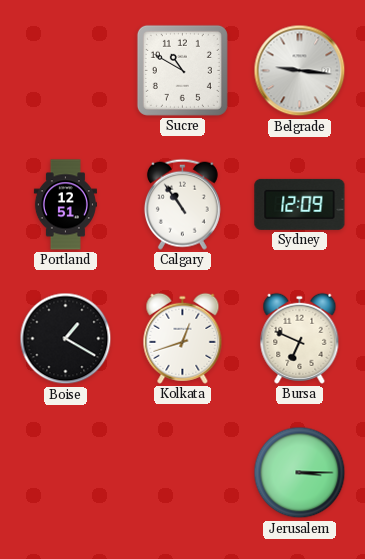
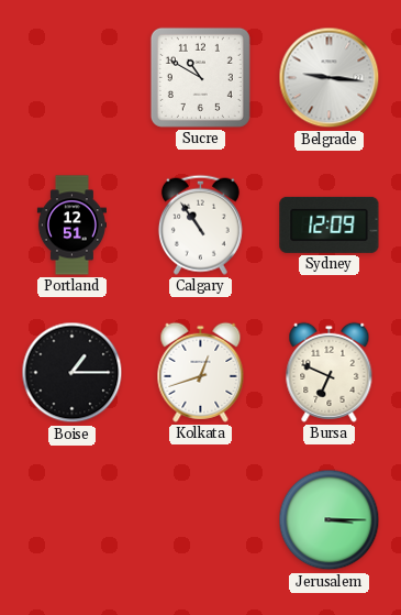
Boise: 1:20 -> 1:15
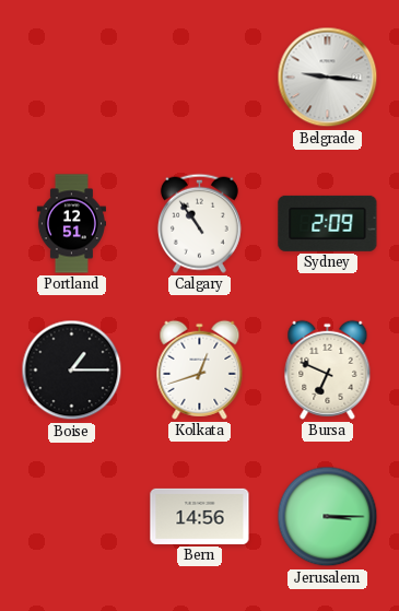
Sucre: 10:50 -> none
Sydney: 12:09 -> 2:09
Bern: none -> 14:56
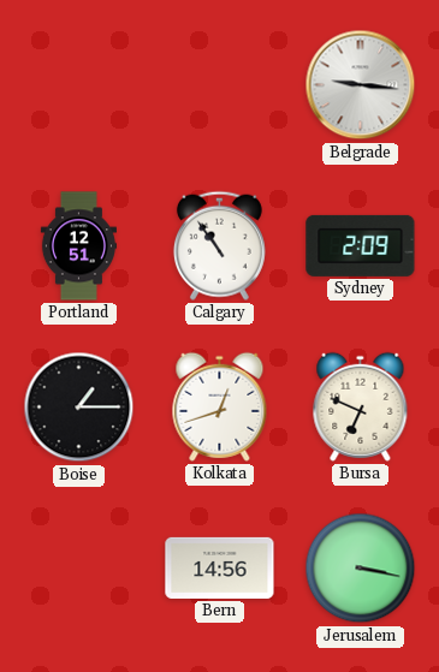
Jerusalem: 3:15 -> 3:17
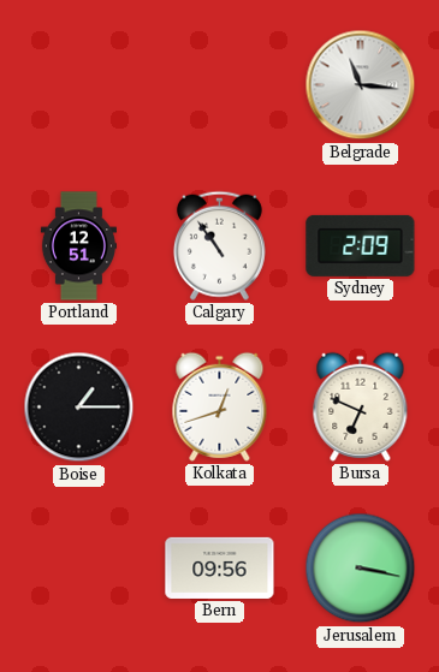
Belgrade: 9:16 -> 11:16
Bern: 14:56 -> 09:56
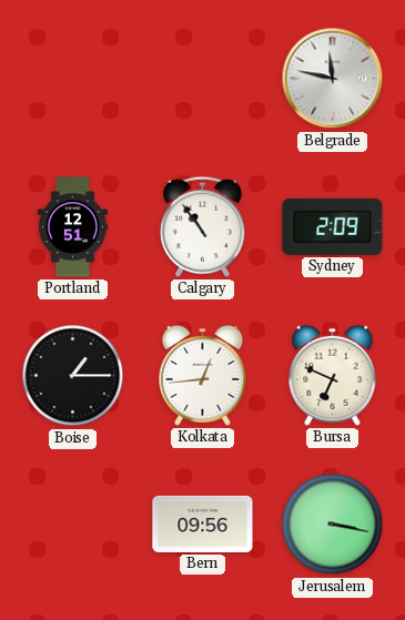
Belgrade: 11:16 -> 11:47
Kolkata: 12:42 -> 12:44
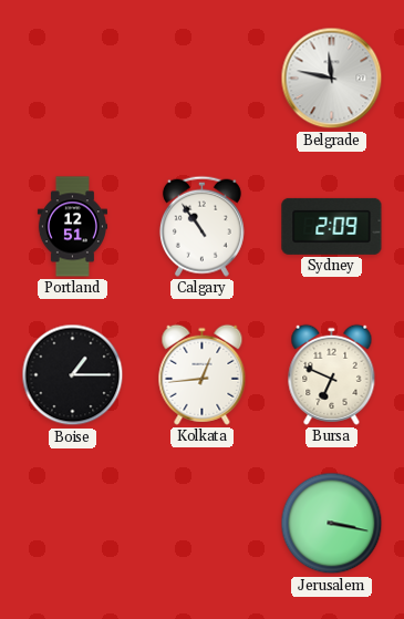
Bern: 09:56 -> none
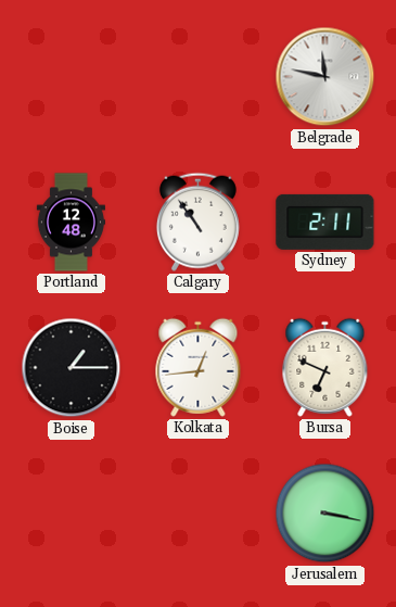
Portland: 12:51 -> 12:48
Sydney: 2:09 -> 2:11
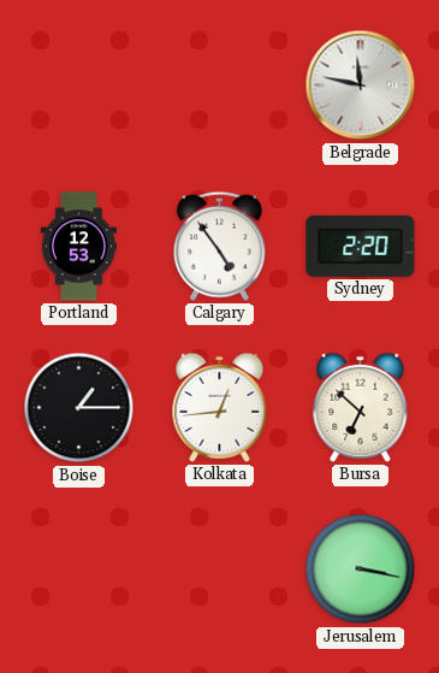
Portland: 12:48 -> 12:53
Calgary: 10:54 -> 4:54
Sydney: 2:11 -> 2:20
Bursa: 6:49 -> 6:52
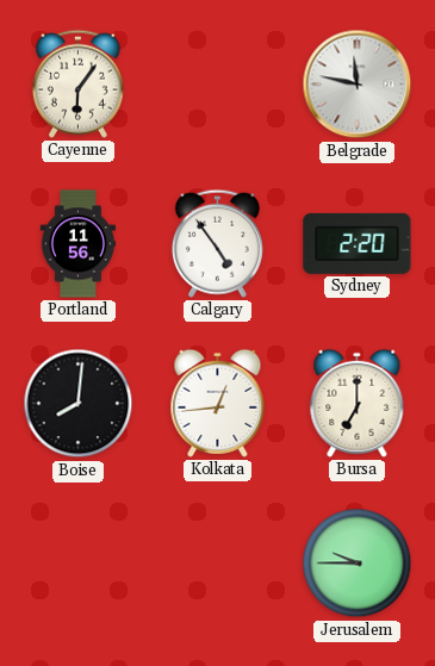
Cayenne: none -> 6:06
Portland: 12:53 -> 11:56
Boise: 1:15 -> 8:01
Bursa: 6:52 -> 7:00
Jerusalem: 3:17 -> 9:45
